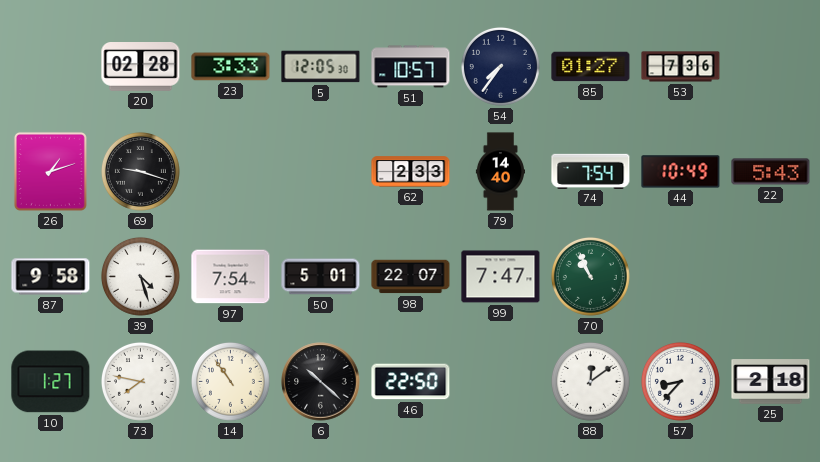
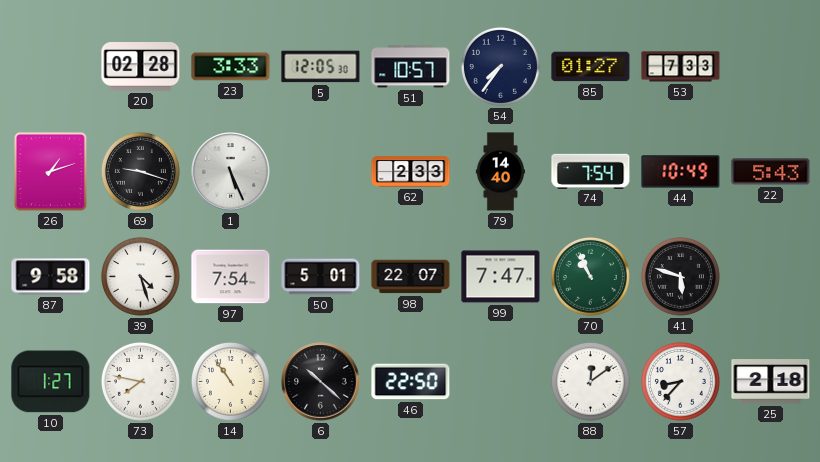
53: 7:36 -> 7:33
1: none -> 5:26
41: none -> 5:48
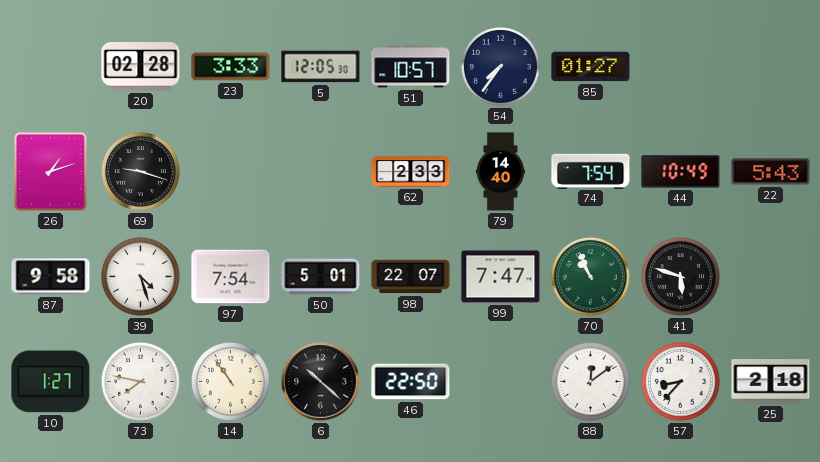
53: 7:33 -> none
1: 5:26 -> none
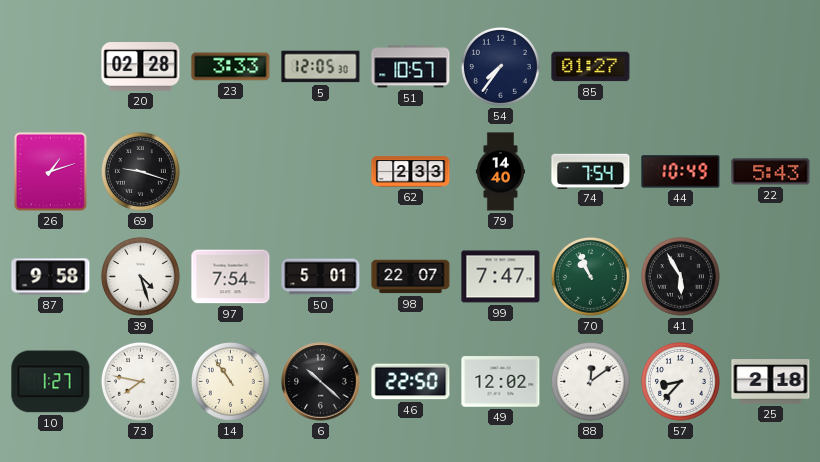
41: 5:48 -> 5:55
49: none -> 12:02
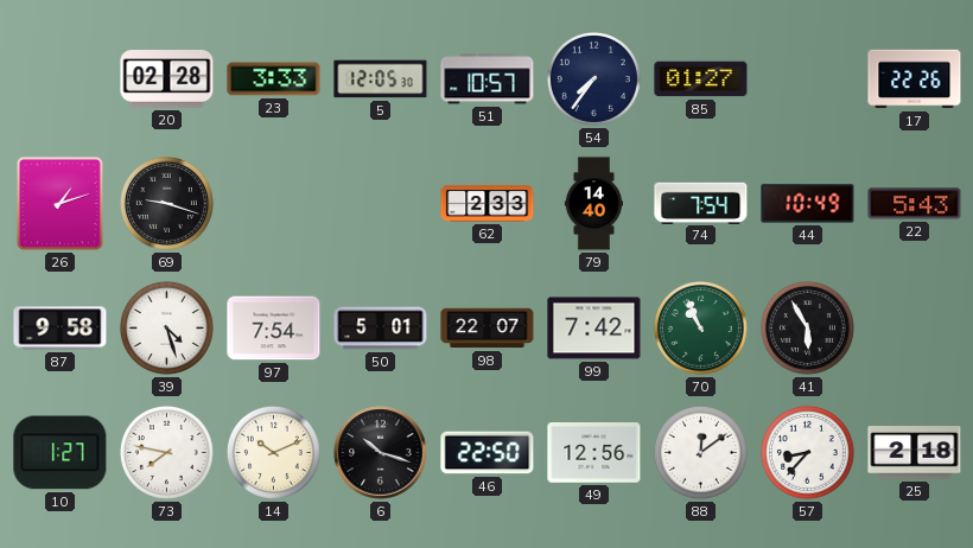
17: none -> 22:26
99: 7:47 -> 7:42
14: 10:54 -> 10:11
6: 10:22 -> 10:18
49: 12:02 -> 12:56
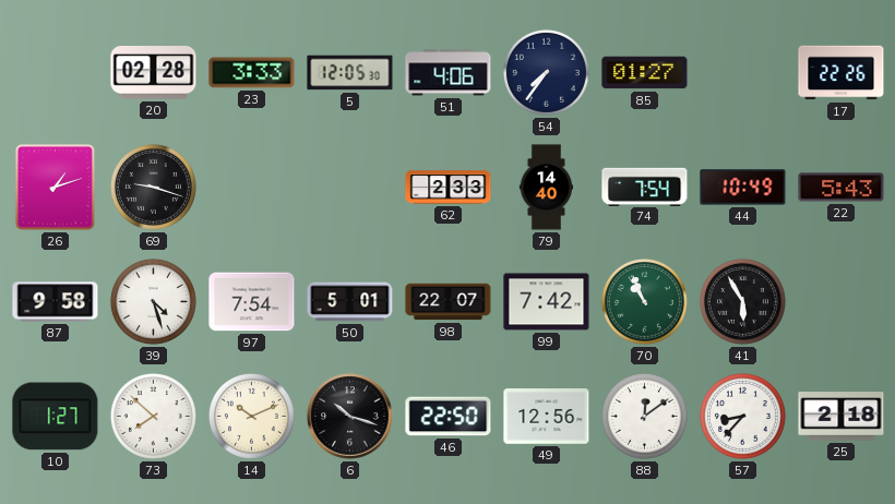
51: 10:57 -> 4:06
73: 7:47 -> 7:52
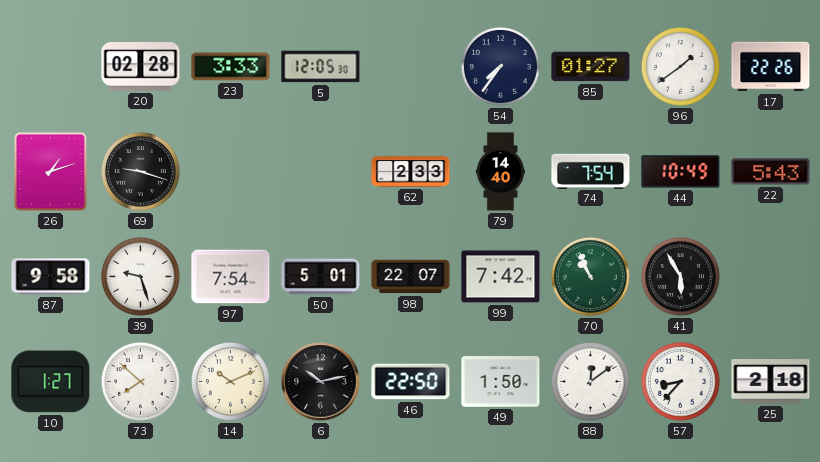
51: 4:06 -> none
96: none -> 1:39
39: 4:27 -> 9:27
6: 10:18 -> 10:13
49: 12:56 -> 1:50
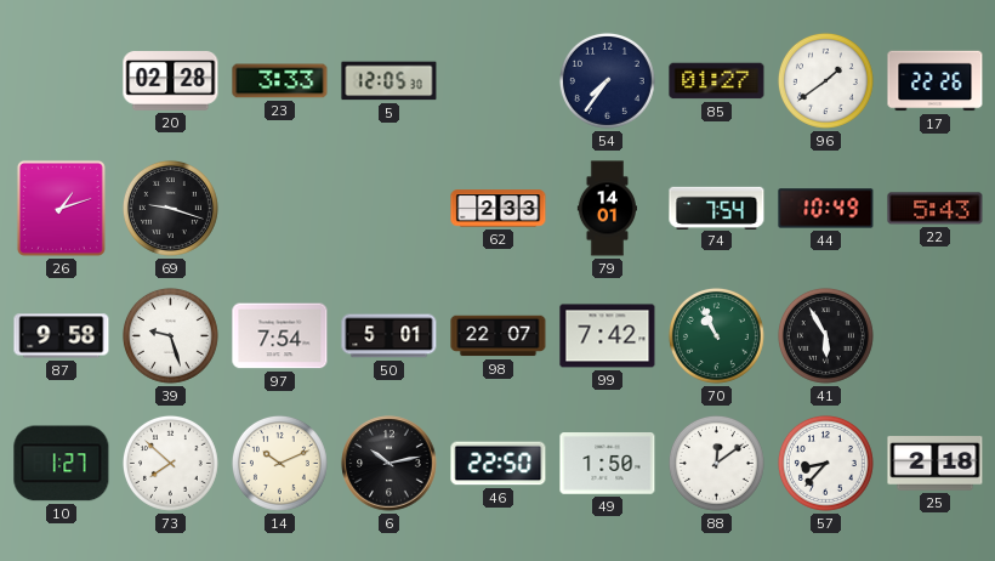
79: 14:40 -> 14:01
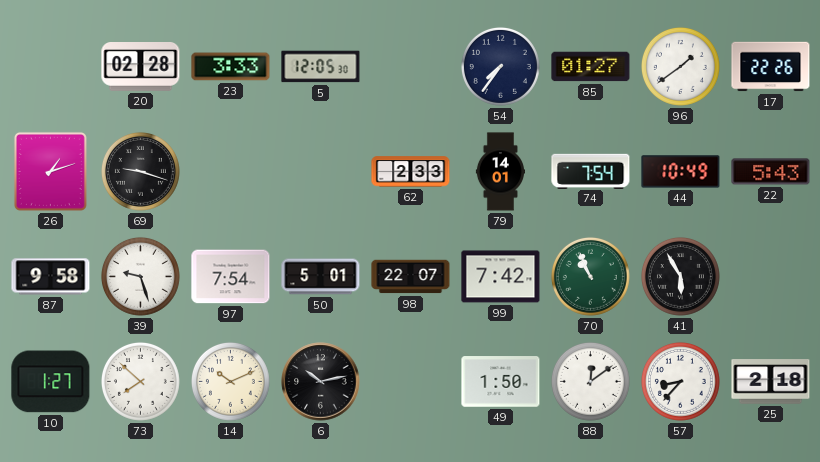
46: 22:50 -> none
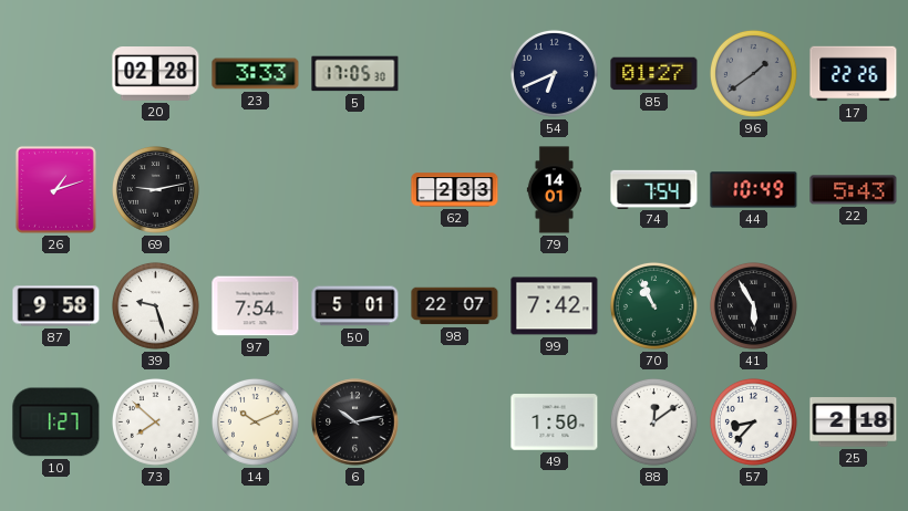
5: 12:05 -> 17:05
54: 7:36 -> 6:41
96 dial: white -> grey
69: 9:18 -> 9:13
